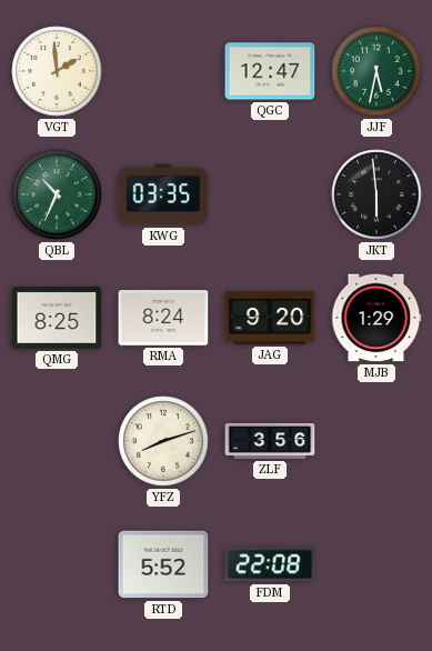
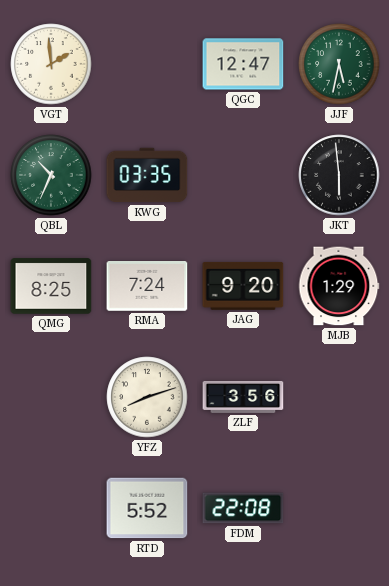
RMA: 8:24 -> 7:24
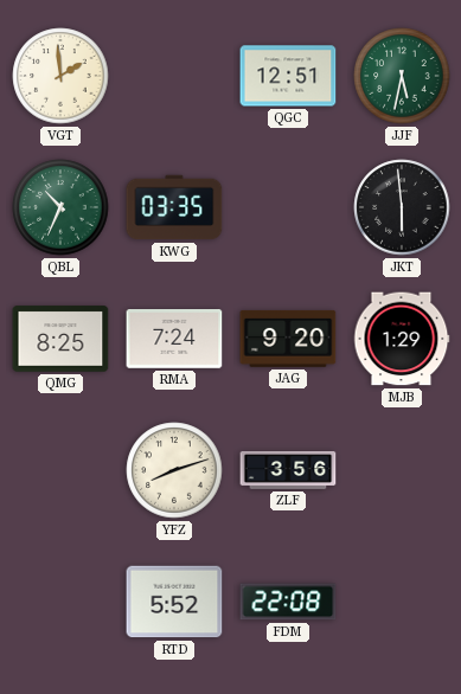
QGC: 12:47 -> 12:51
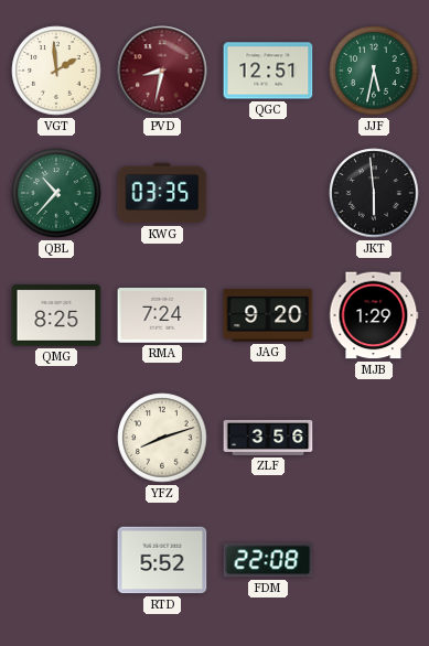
PVD: none -> 8:32
QBL: 10:34 -> 10:37
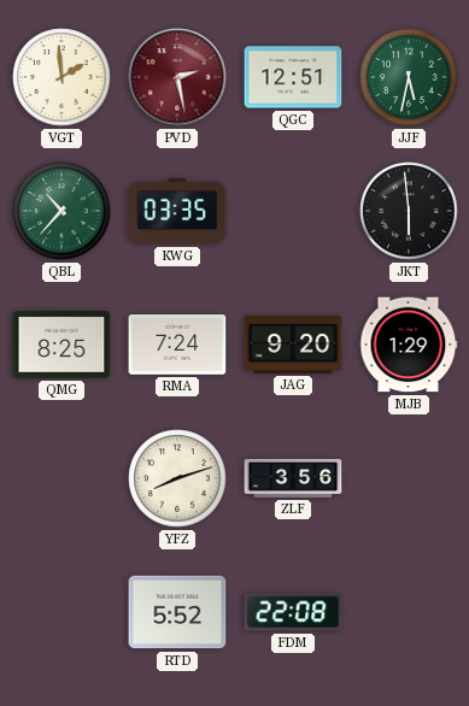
PVD: 8:32 -> 2:28
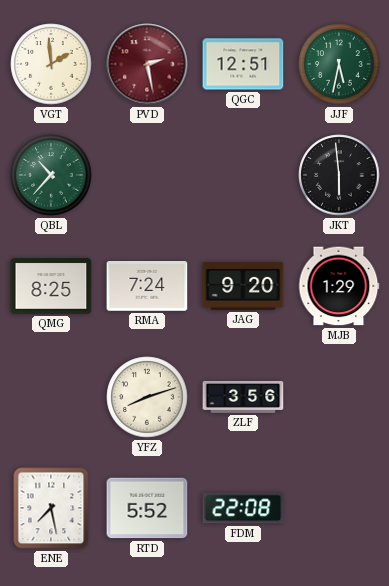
KWG: 03:35 -> none
ENE: none -> 7:28
